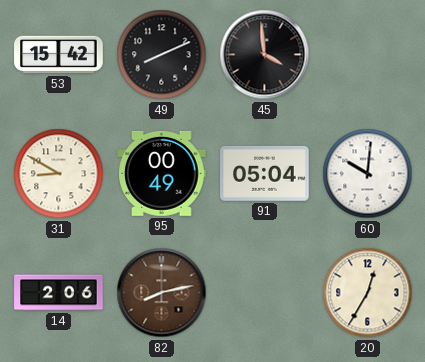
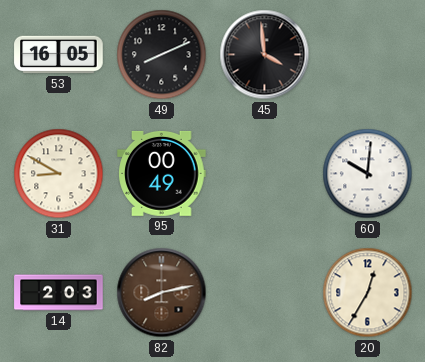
53: 15:42 -> 16:05
91: 05:04 -> none
14: 2:06 -> 2:03
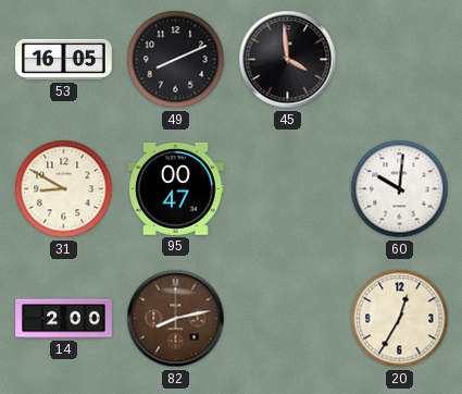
95: 00:49 -> 00:47
14: 2:03 -> 2:00
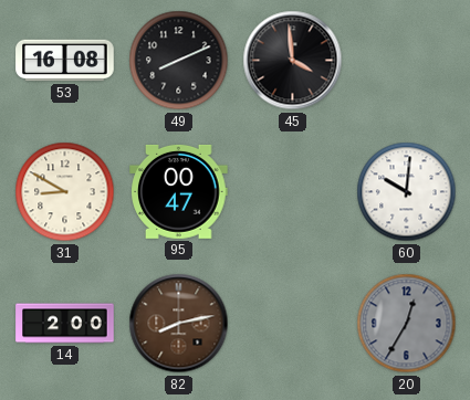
53: 16:05 -> 16:08
20 dial: cream -> grey
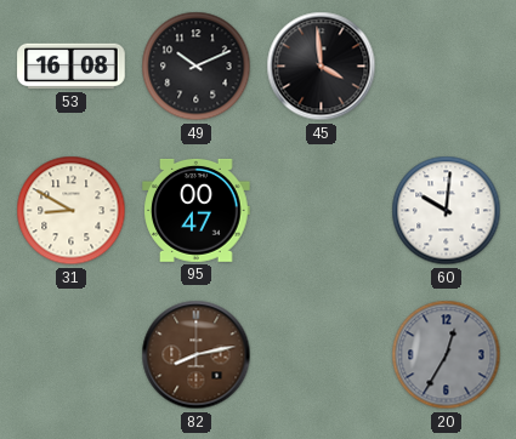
49: 8:11 -> 10:11
14: 2:00 -> none
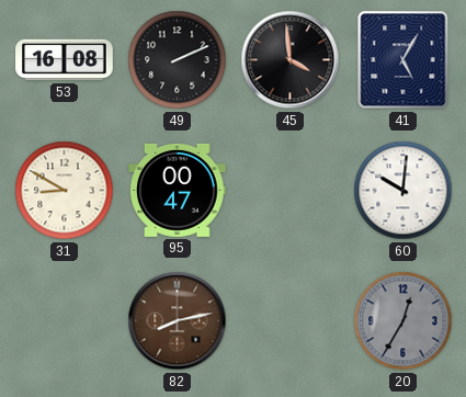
49: 10:11 -> 2:11
41: none -> 5:05
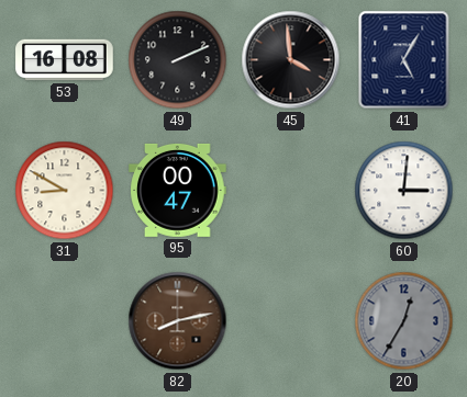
60: 10:01 -> 3:01
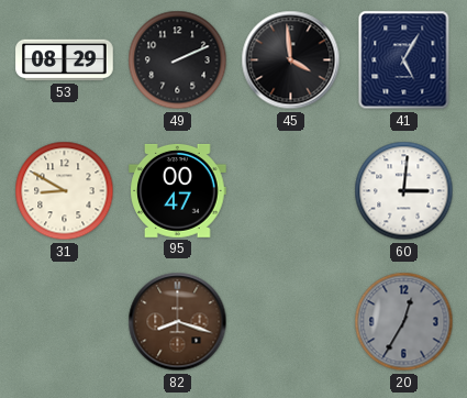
53: 16:08 -> 08:29
82: 8:13 -> 8:18
